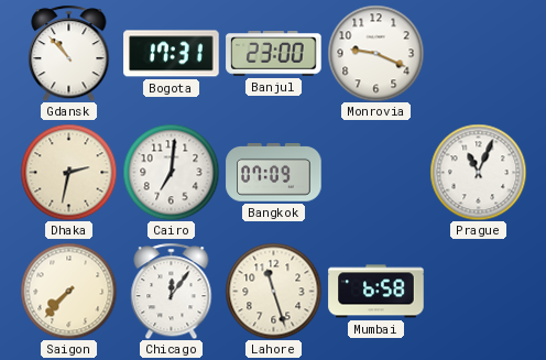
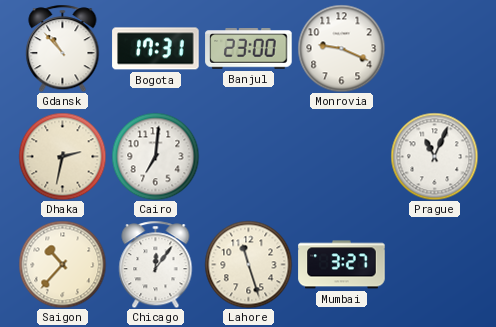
Bangkok: 07:09 -> none
Saigon: 7:37 -> 10:37
Mumbai: 6:58 -> 3:27
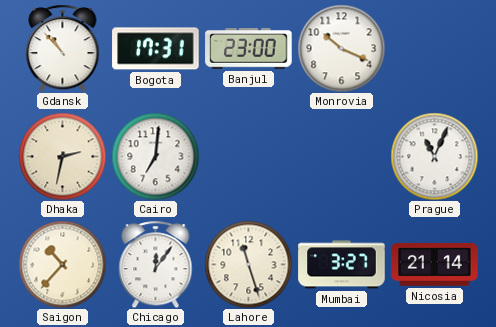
Monrovia: 9:19 -> 10:19
Nicosia: none -> 21:14
